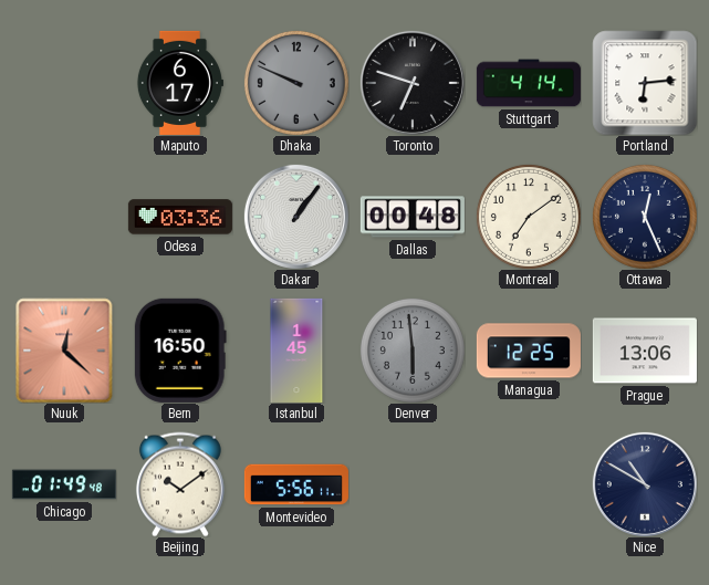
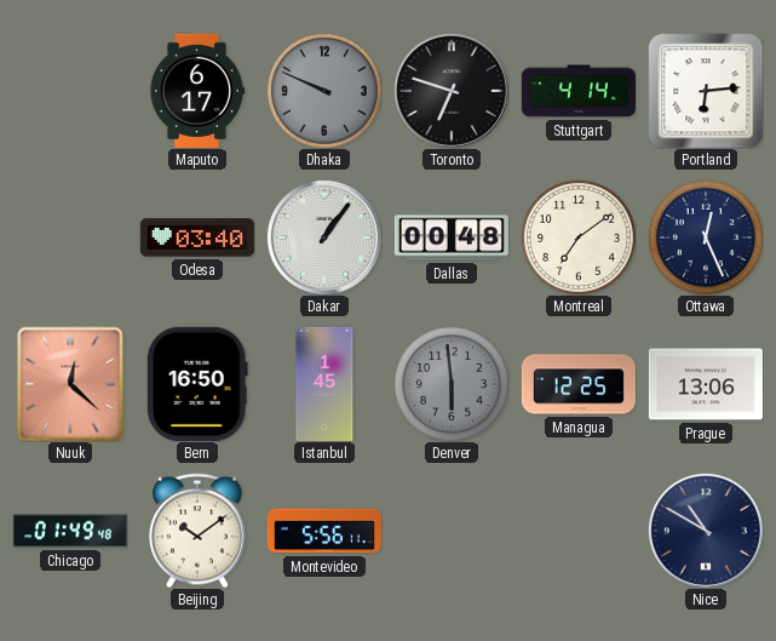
Odesa: 03:36 -> 03:40
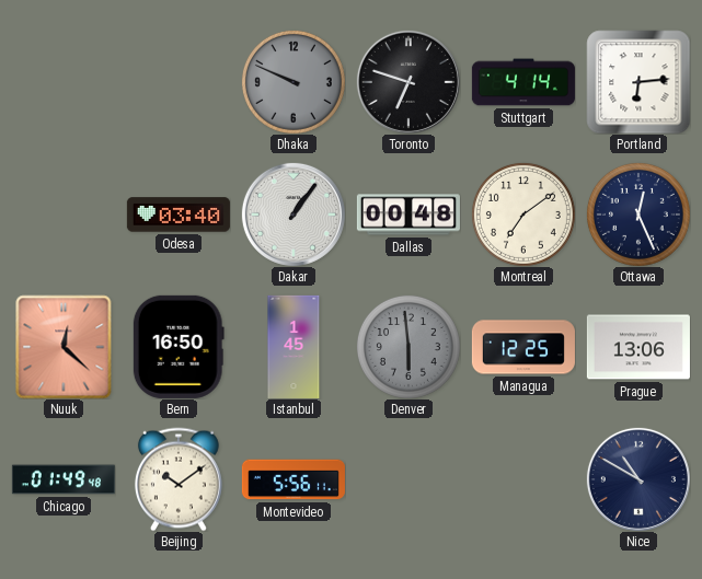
Maputo: 6:17 -> none
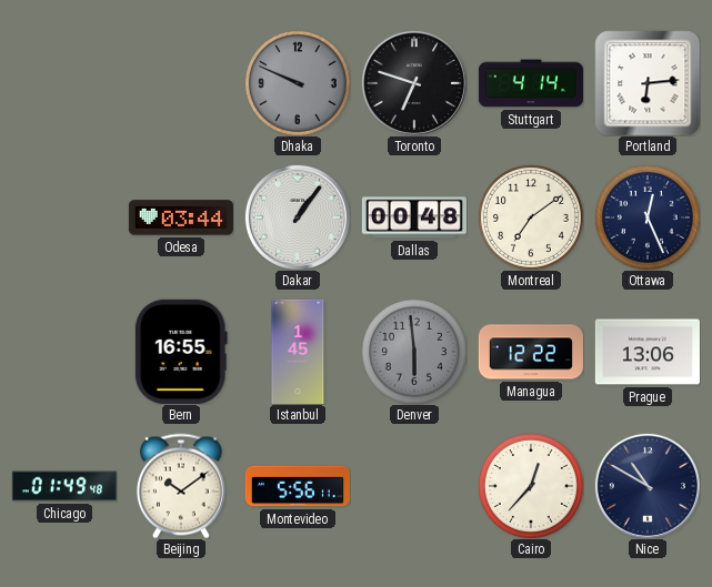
Odesa: 03:40 -> 03:44
Nuuk: 12:22 -> none
Bern: 16:50 -> 16:55
Managua: 12:25 -> 12:22
Cairo: none -> 12:37
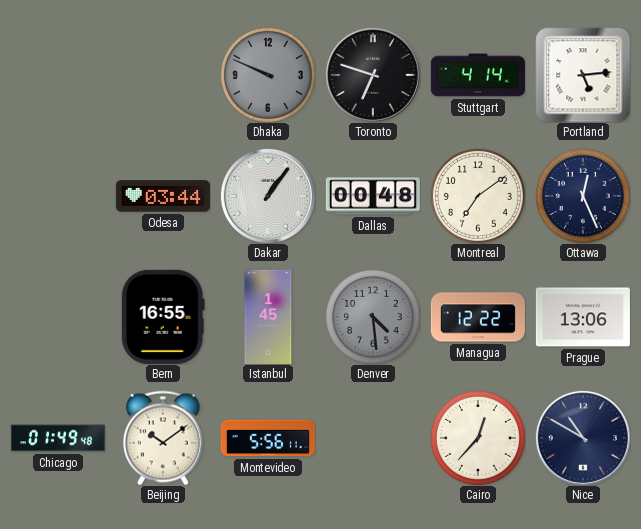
Portland: 6:14 -> 5:14
Denver: 5:59 -> 4:29
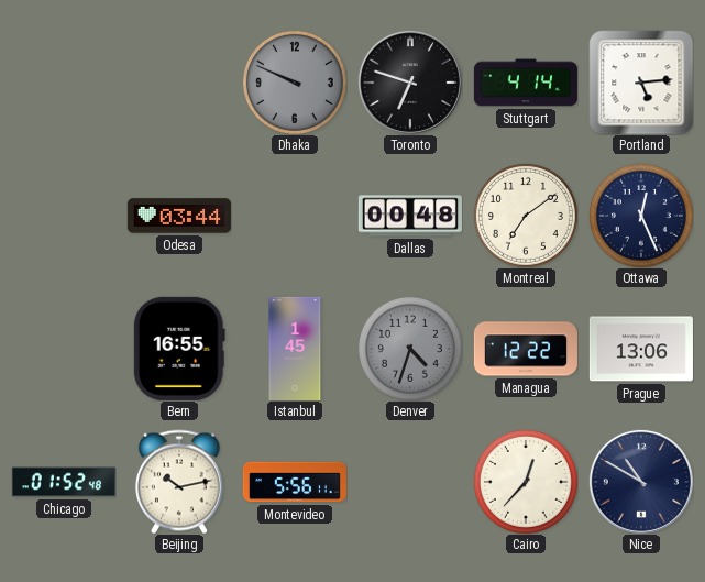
Dakar: 1:06 -> none
Denver: 4:29 -> 4:33
Chicago: 01:49 -> 01:52
Beijing: 10:09 -> 10:13
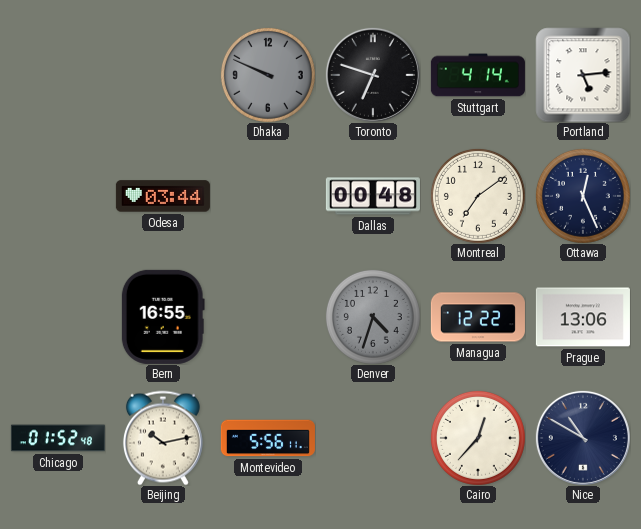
Istanbul: 1:45 -> none
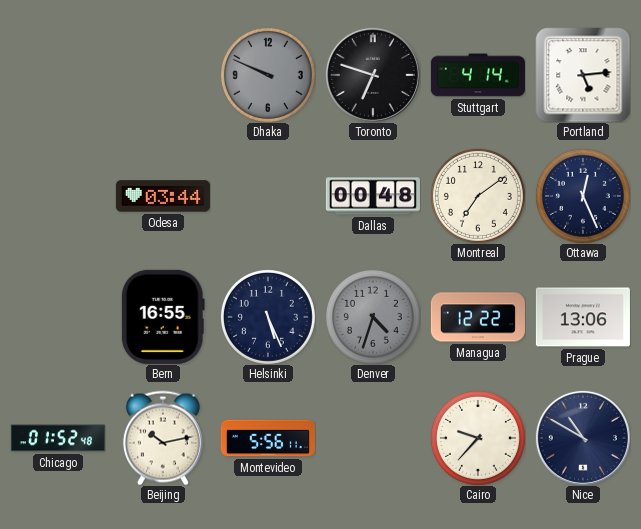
Helsinki: none -> 5:26
Cairo: 12:37 -> 9:37
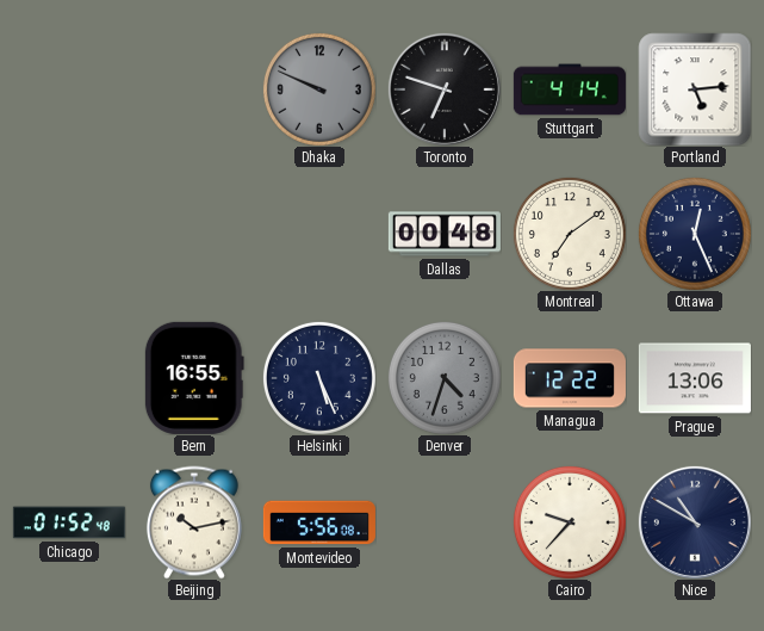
Odesa: 03:44 -> none
Montevideo: 5:56:11 -> 5:56:08
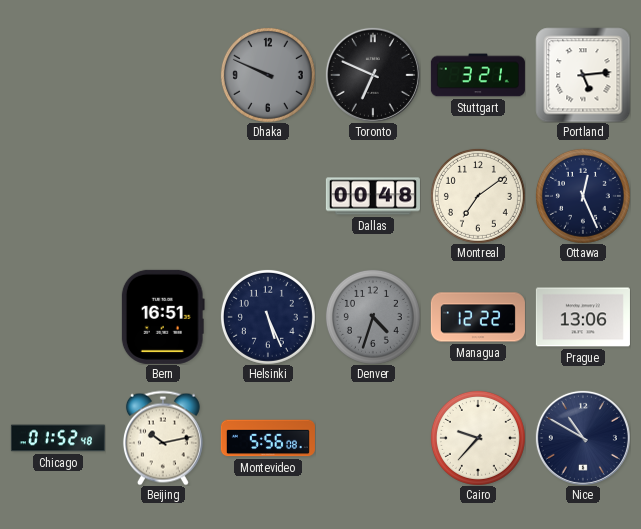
Toronto: 6:48 -> 6:49
Stuttgart: 4:14 -> 3:21
Bern: 16:55 -> 16:51
